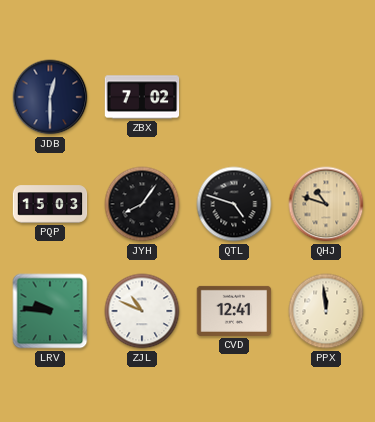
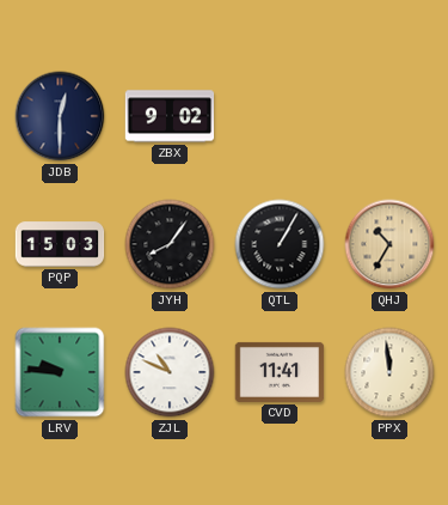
ZBX: 7:02 -> 9:02
QTL: 4:48 -> 1:05
QHJ: 10:48 -> 10:35
CVD: 12:41 -> 11:41
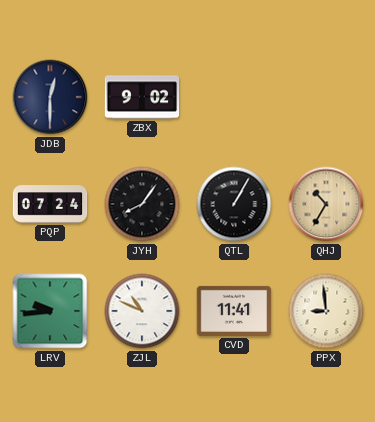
PQP: 15:03 -> 07:24
LRV: 9:46 -> 9:44
PPX: 11:59 -> 8:59
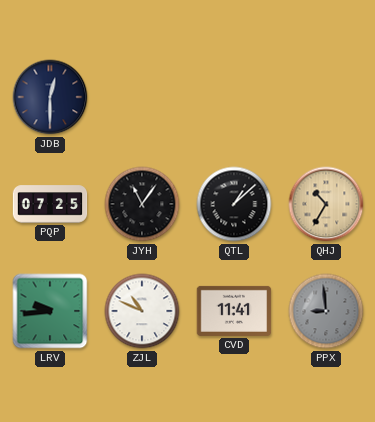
ZBX: 9:02 -> none
PQP: 07:24 -> 07:25
JYH: 8:06 -> 11:06
QTL: 1:05 -> 1:08
PPX dial: cream -> grey
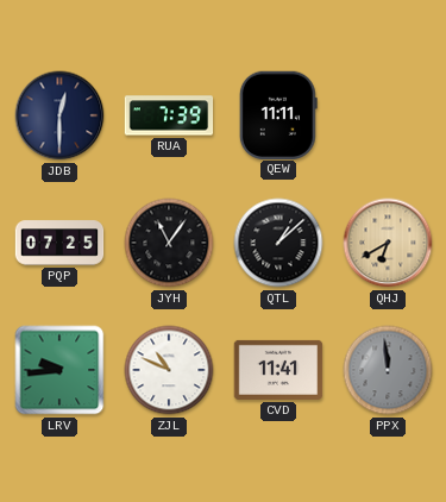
RUA: none -> 7:39
QEW: none -> 11:11
QHJ: 10:35 -> 6:40
PPX: 8:59 -> 11:59
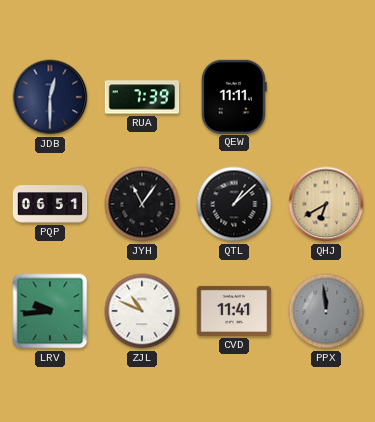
PQP: 07:25 -> 06:51
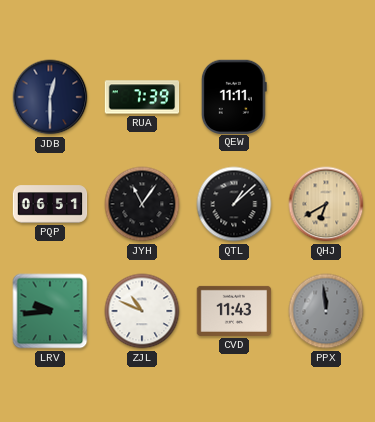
CVD: 11:41 -> 11:43
